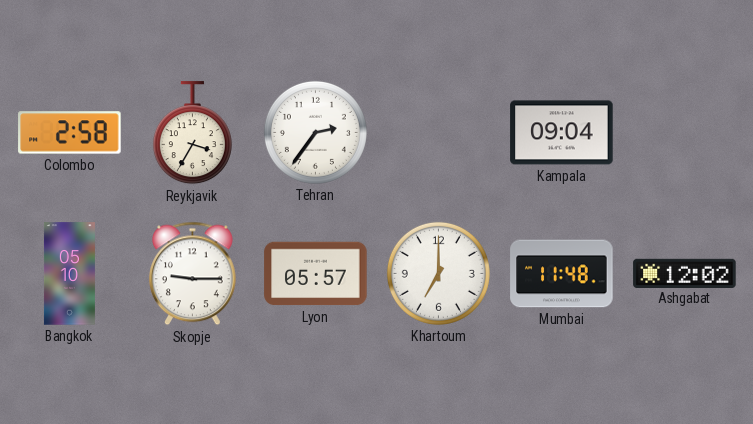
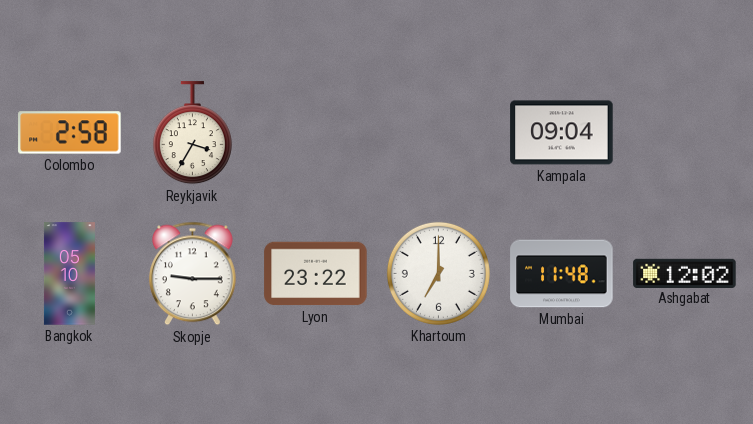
Tehran: 2:36 -> none
Lyon: 05:57 -> 23:22
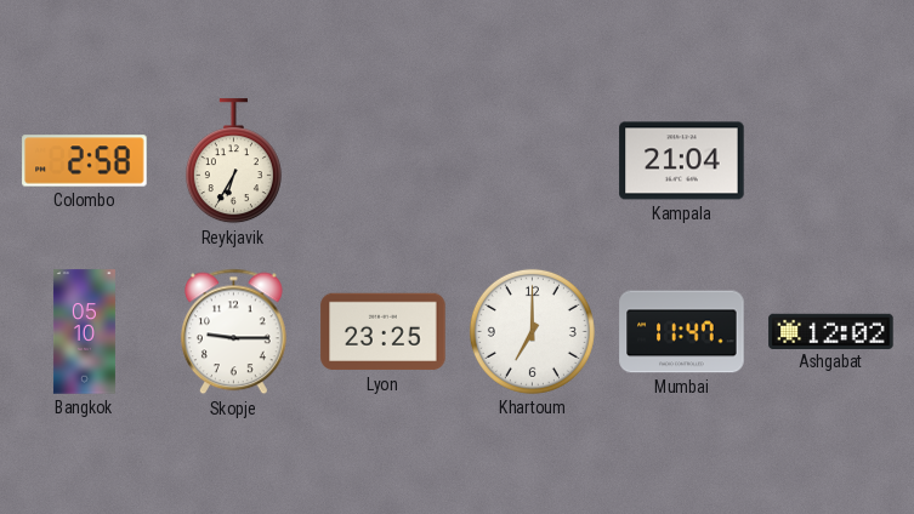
Reykjavik: 3:35 -> 6:35
Kampala: 09:04 -> 21:04
Lyon: 23:22 -> 23:25
Mumbai: 11:48 -> 11:47
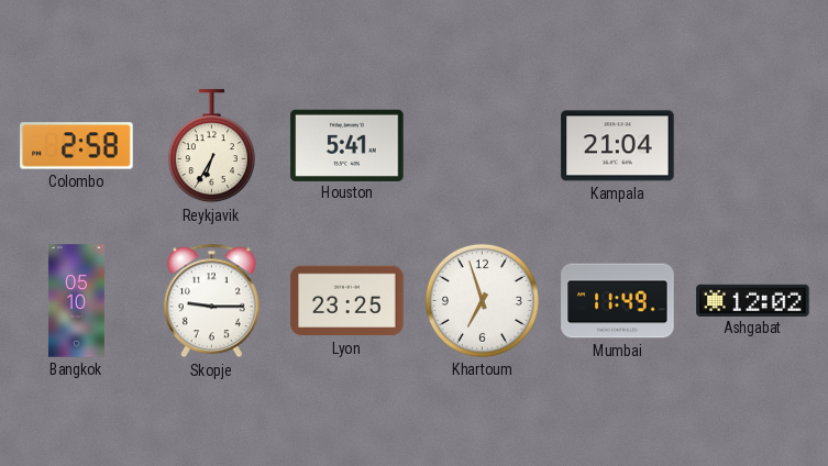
Houston: none -> 5:41
Khartoum: 7:00 -> 6:57
Mumbai: 11:47 -> 11:49
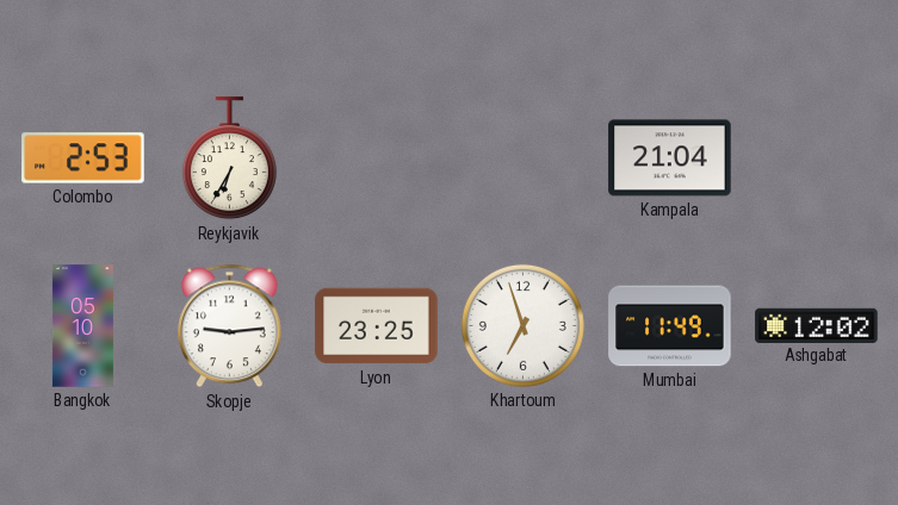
Colombo: 2:58 -> 2:53
Houston: 5:41 -> none
Skopje: 9:15 -> 9:14
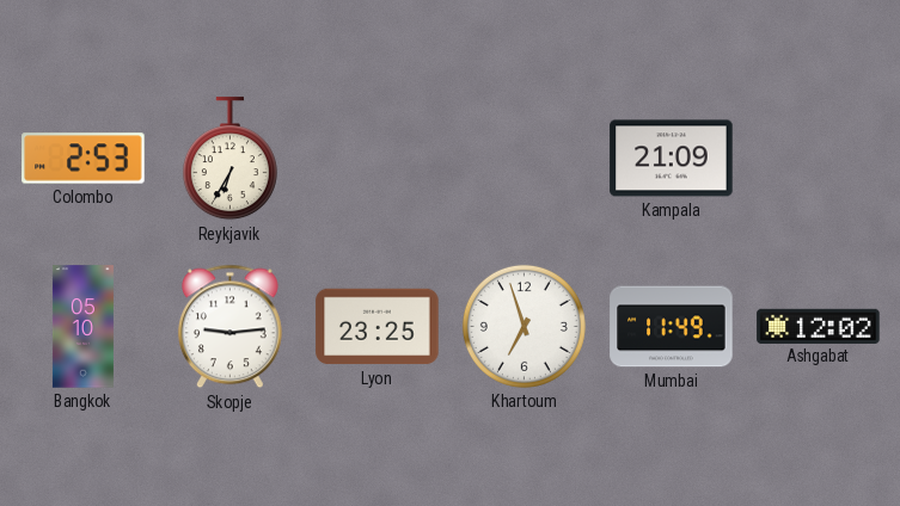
Kampala: 21:04 -> 21:09
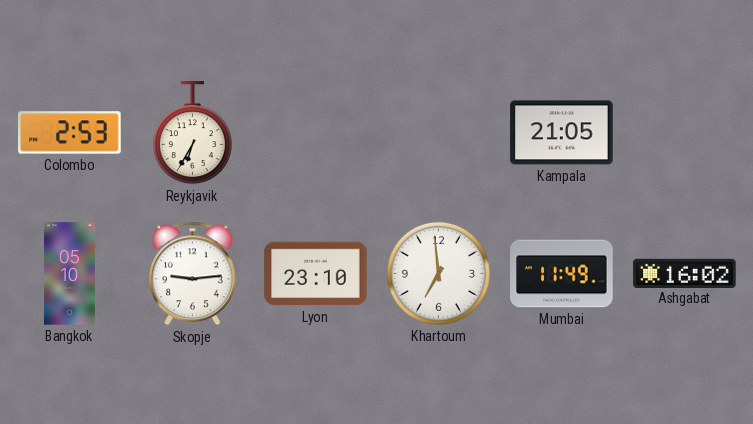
Kampala: 21:09 -> 21:05
Lyon: 23:25 -> 23:10
Khartoum: 6:57 -> 6:59
Ashgabat: 12:02 -> 16:02
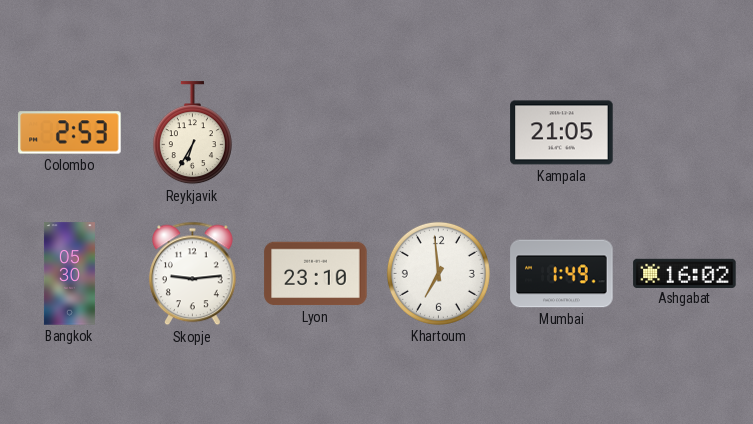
Bangkok: 05:10 -> 05:30
Mumbai: 11:49 -> 1:49
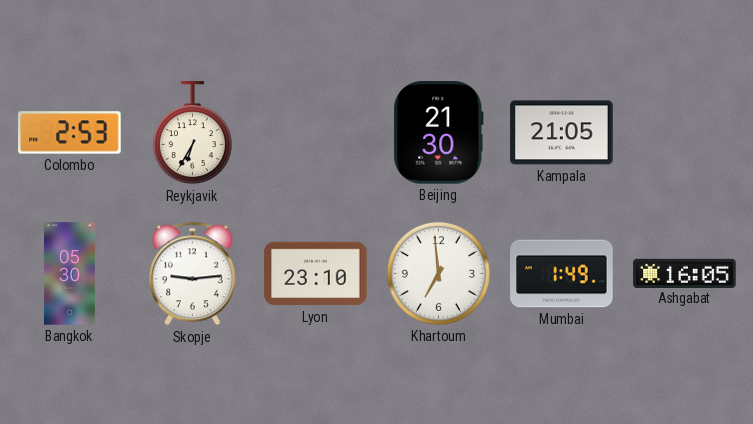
Beijing: none -> 21:30
Ashgabat: 16:02 -> 16:05
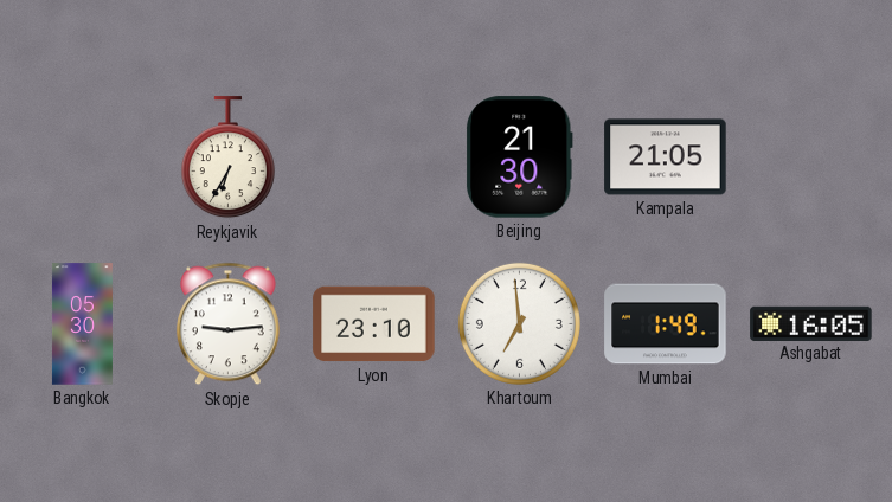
Colombo: 2:53 -> none
